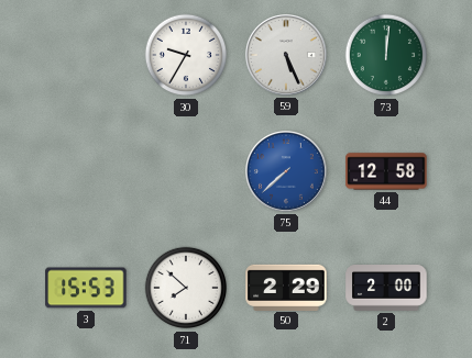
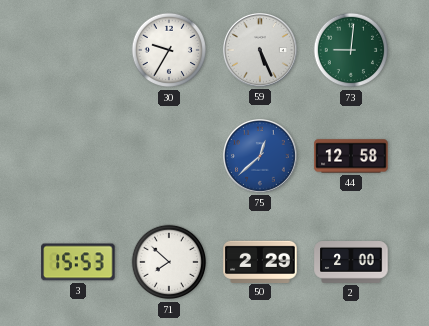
73: 12:01 -> 9:01
75: 7:38 -> 12:38
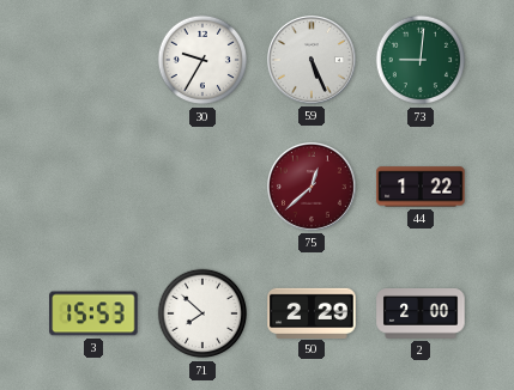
75 dial: blue -> burgundy
44: 12:58 -> 1:22
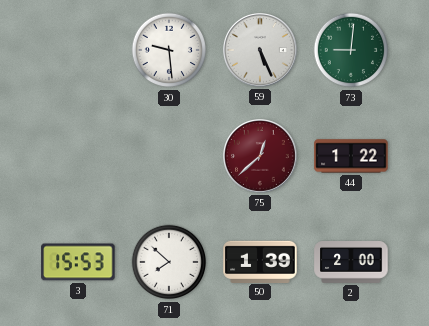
30: 9:35 -> 9:29
50: 2:29 -> 1:39
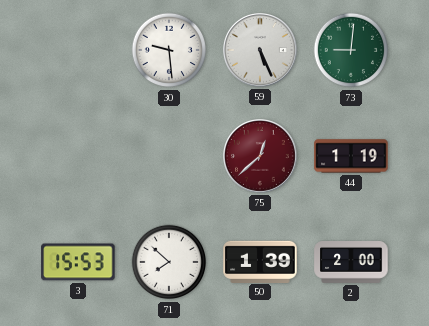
44: 1:22 -> 1:19
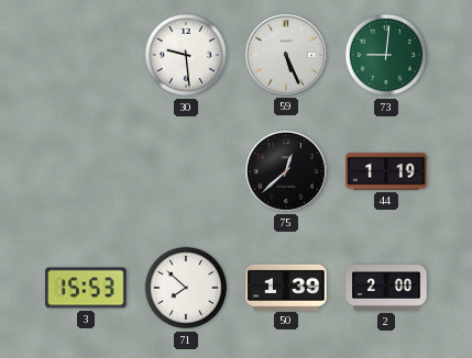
75 dial: burgundy -> black
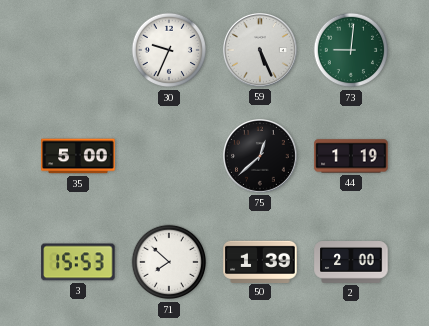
30: 9:29 -> 9:34
35: none -> 5:00
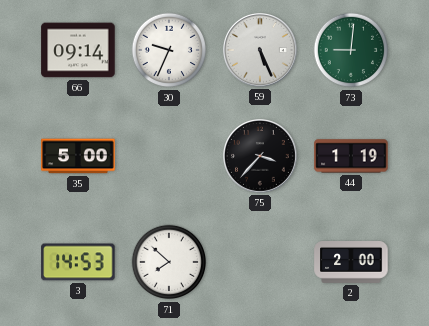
66: none -> 09:14
75: 12:38 -> 3:37
3: 15:53 -> 14:53
50: 1:39 -> none
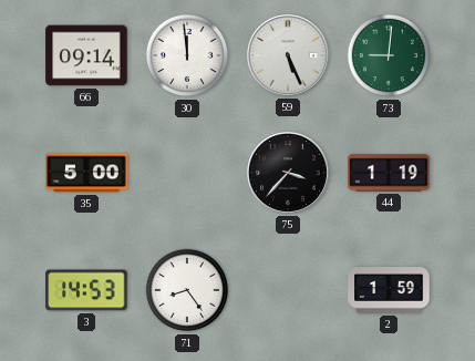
30: 9:34 -> 11:59
71: 7:52 -> 8:24
2: 2:00 -> 1:59
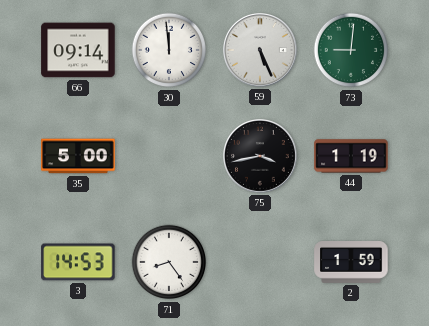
75: 3:37 -> 3:43
